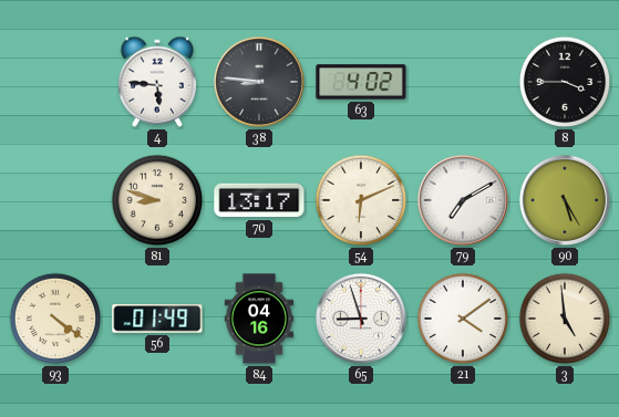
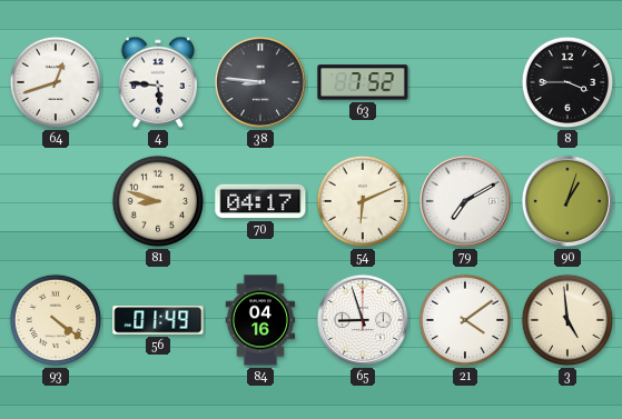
64: none -> 12:42
63: 4:02 -> 7:52
70: 13:17 -> 04:17
90: 5:25 -> 1:03
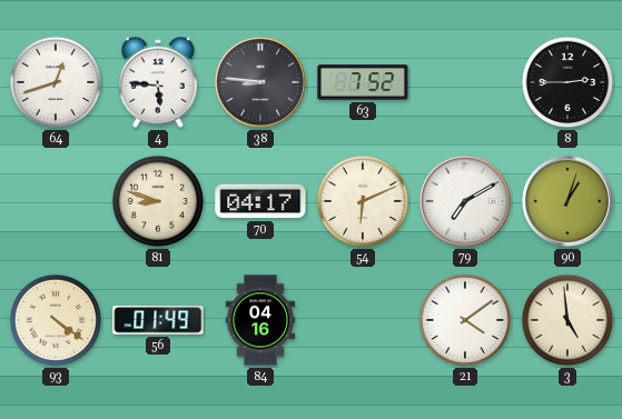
8: 3:45 -> 2:45
65: 8:57 -> none
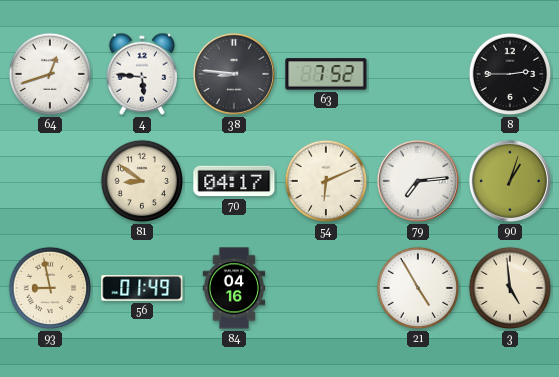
81: 8:48 -> 8:51
79: 7:10 -> 7:14
93: 4:21 -> 8:58
21: 4:09 -> 4:55
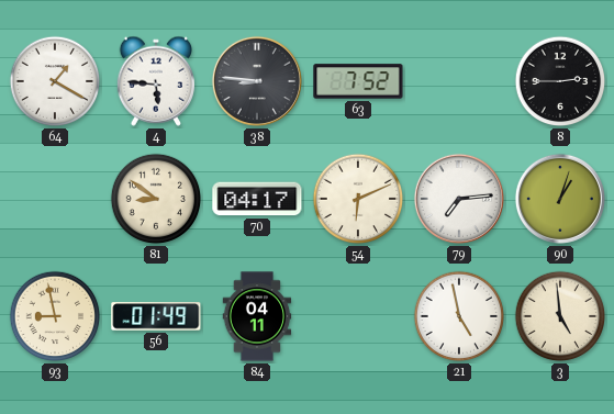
64: 12:42 -> 1:20
84: 04:16 -> 04:11
21: 4:55 -> 4:58
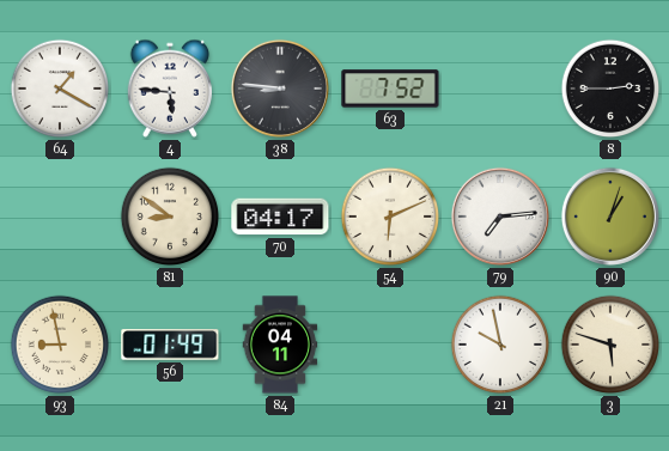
21: 4:58 -> 9:58
3: 4:59 -> 5:48
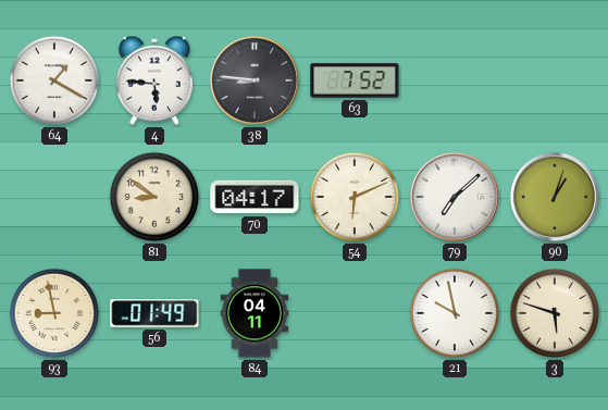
8: 2:45 -> none
79: 7:14 -> 7:08
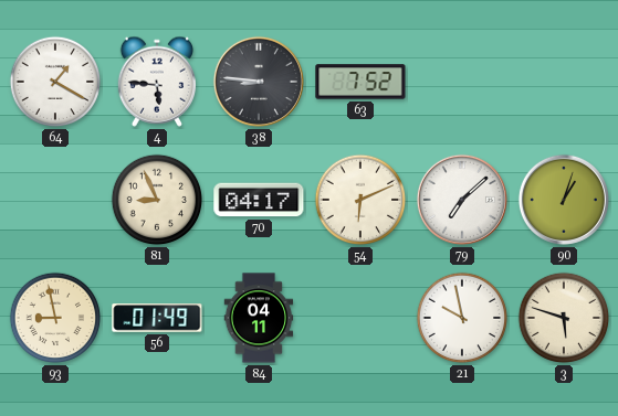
81: 8:51 -> 8:56
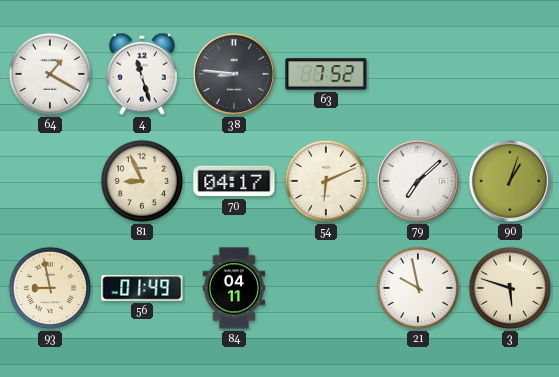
4: 5:46 -> 11:27
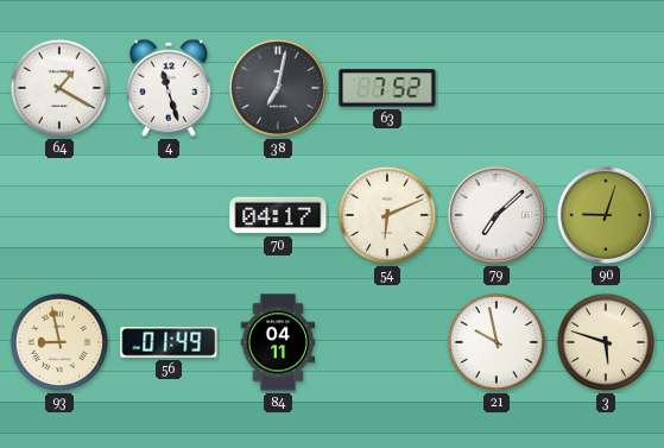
38: 8:46 -> 7:02
81: 8:56 -> none
90: 1:03 -> 9:03
